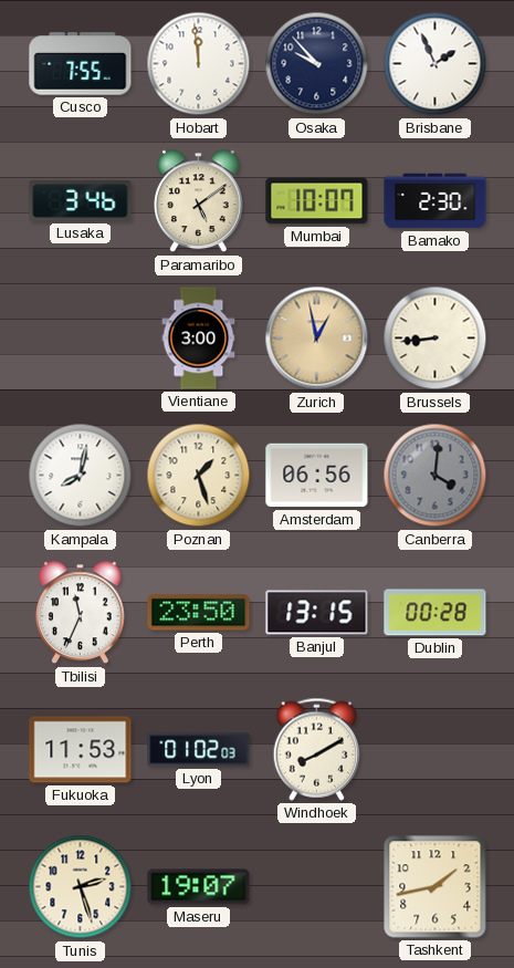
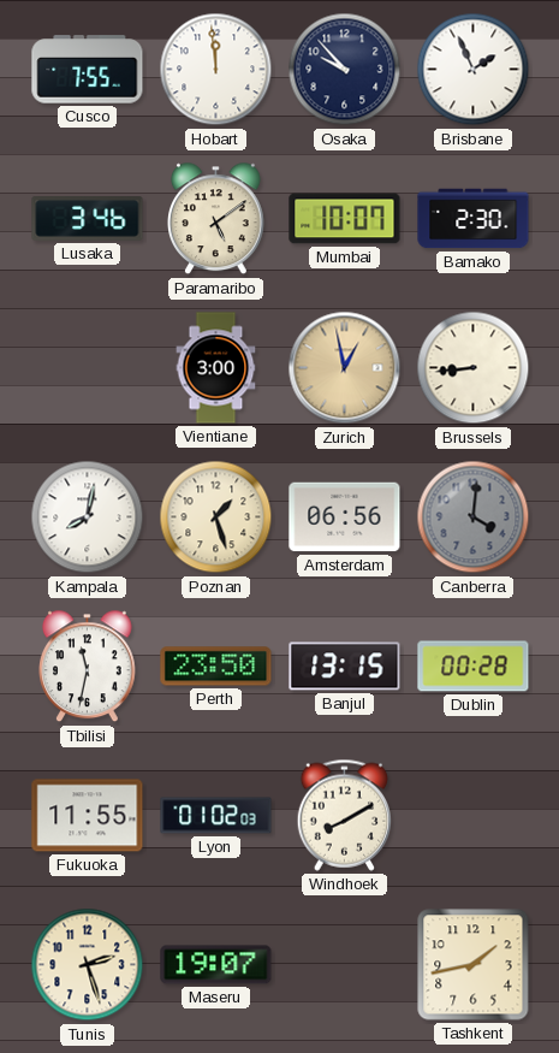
Tbilisi: 11:34 -> 11:32
Fukuoka: 11:53 -> 11:55
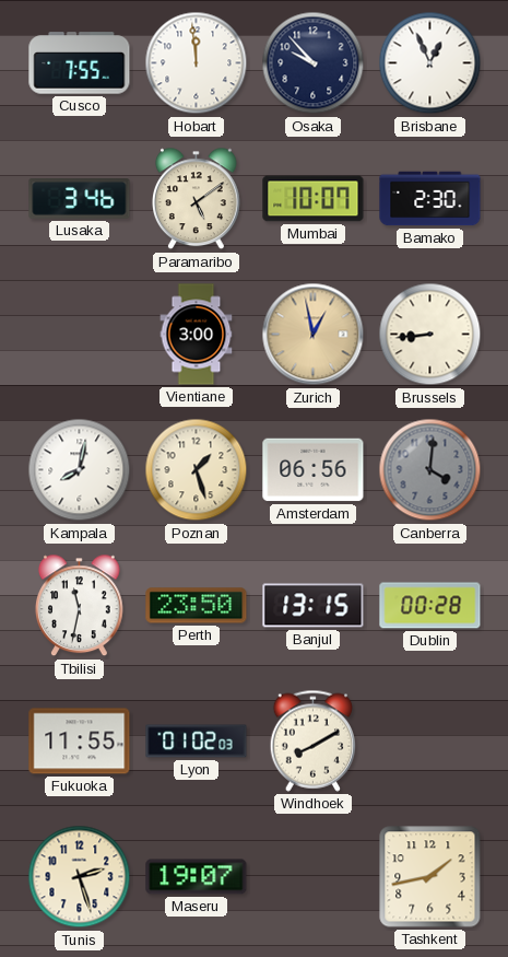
Brisbane: 1:56 -> 12:56
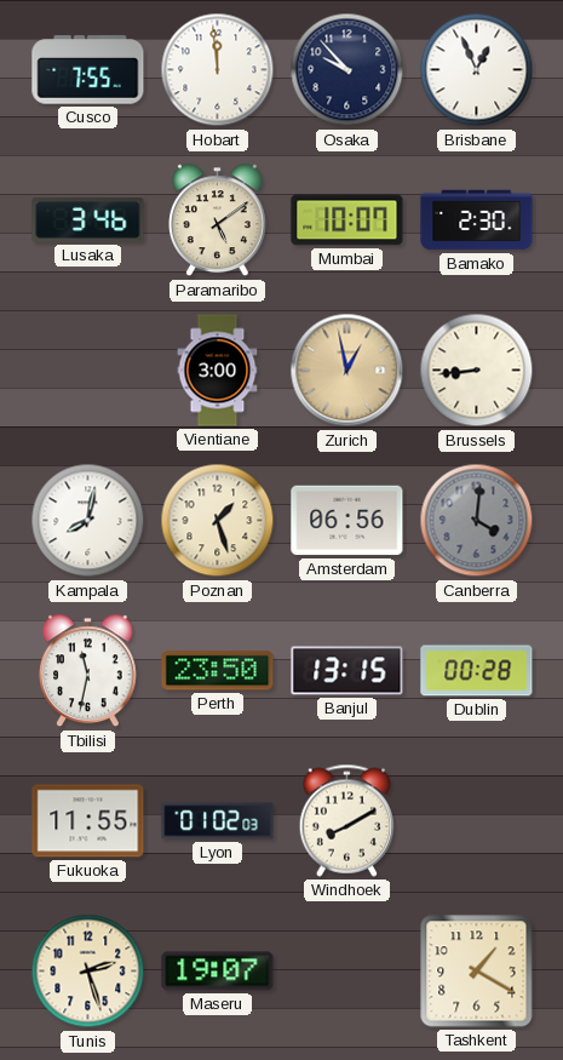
Tashkent: 1:43 -> 1:20
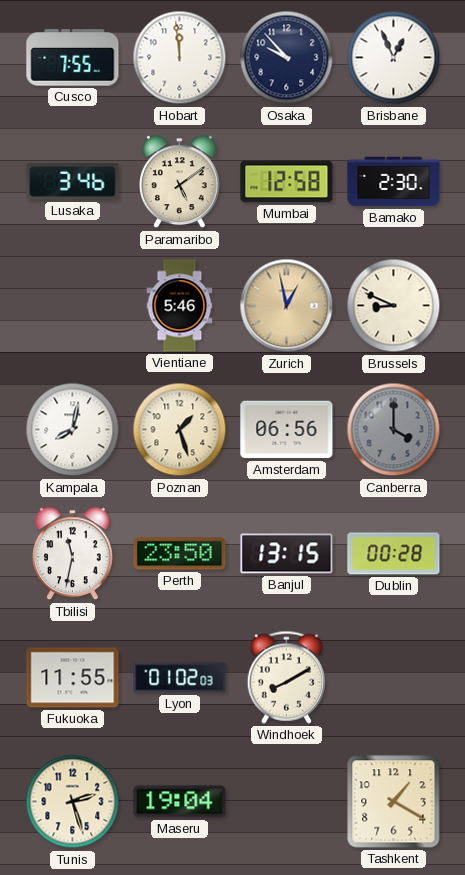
Mumbai: 10:07 -> 12:58
Vientiane: 3:00 -> 5:46
Brussels: 8:44 -> 8:49
Canberra: 4:01 -> 4:00
Maseru: 19:07 -> 19:04
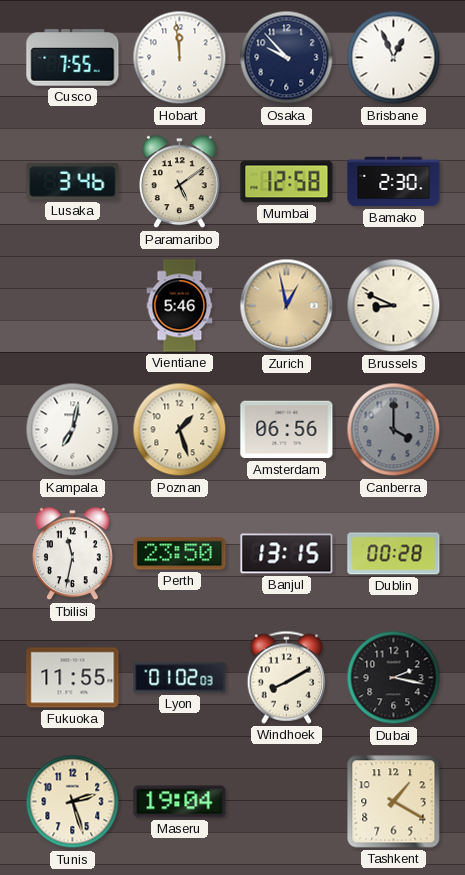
Kampala: 8:02 -> 7:02
Dubai: none -> 2:17
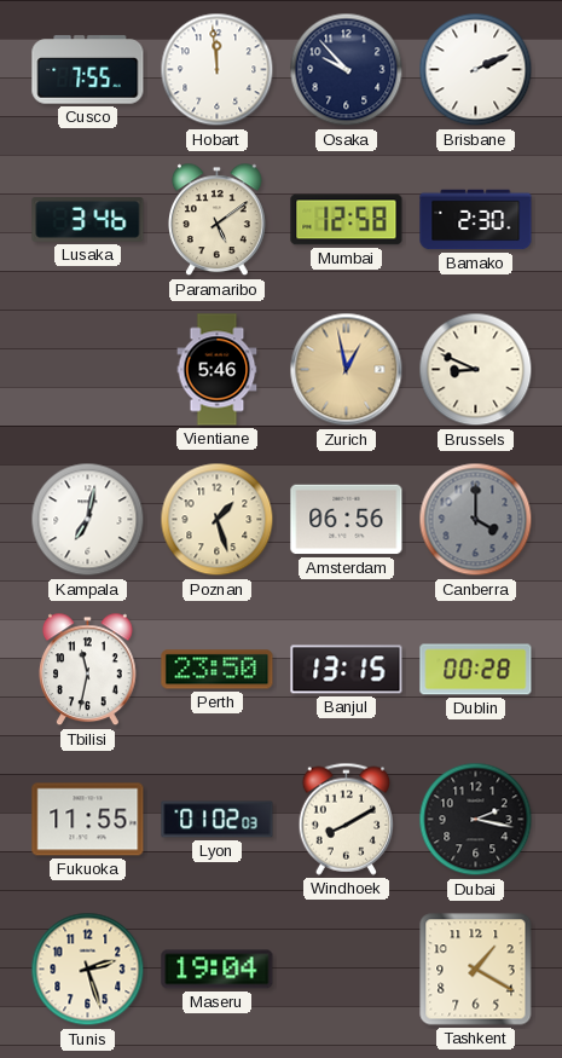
Brisbane: 12:56 -> 2:11
